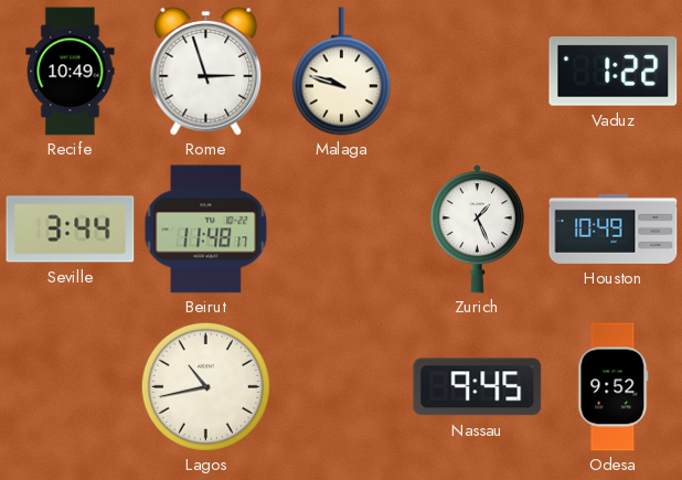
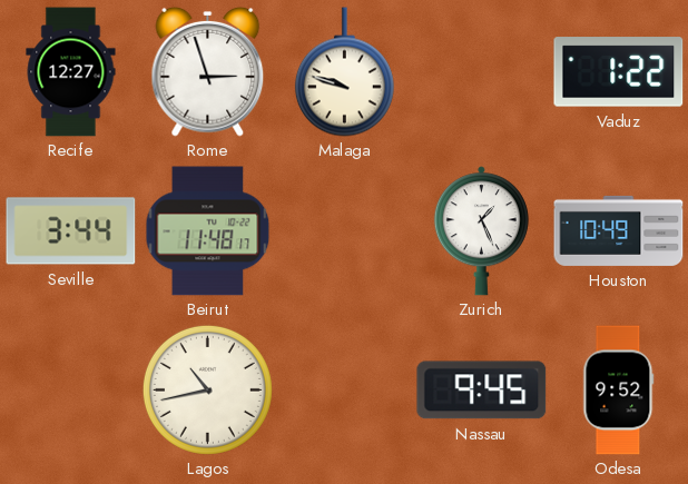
Recife: 10:49 -> 12:27
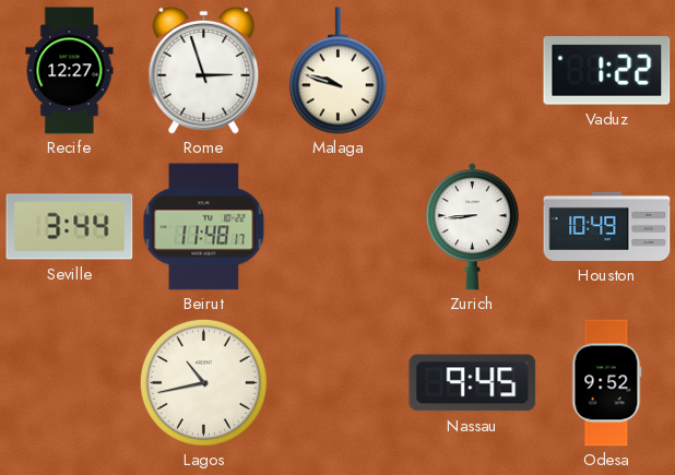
Zurich: 1:26 -> 8:44
